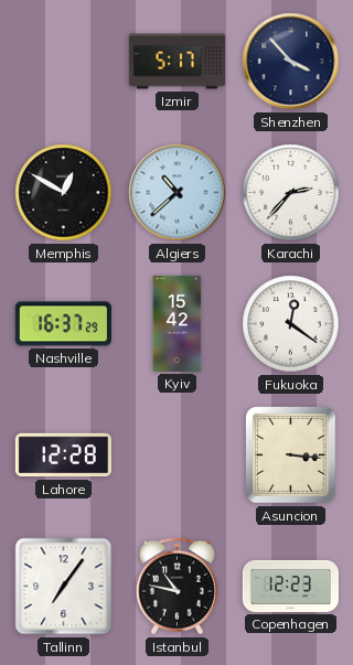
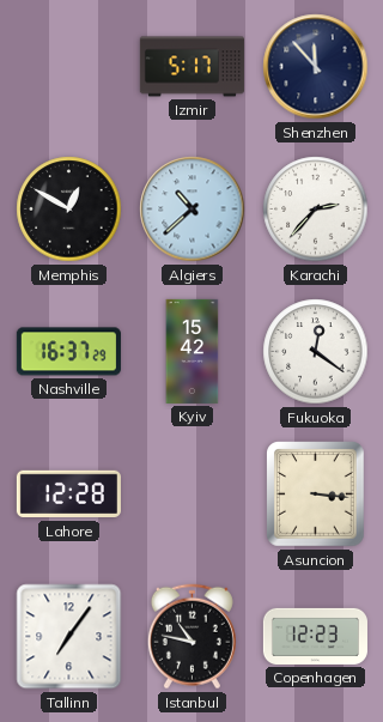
Shenzhen: 3:53 -> 11:53
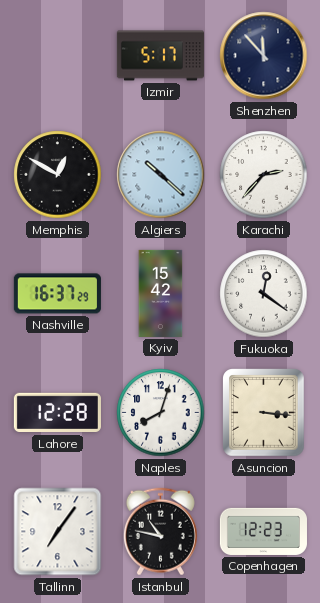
Algiers: 10:38 -> 10:22
Naples: none -> 8:03
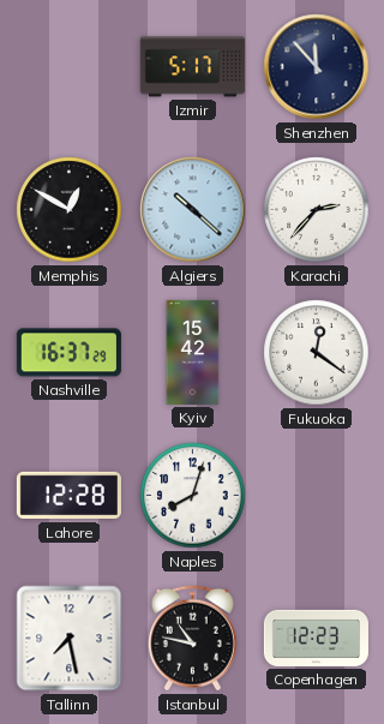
Asuncion: 3:16 -> none
Tallinn: 7:06 -> 7:28
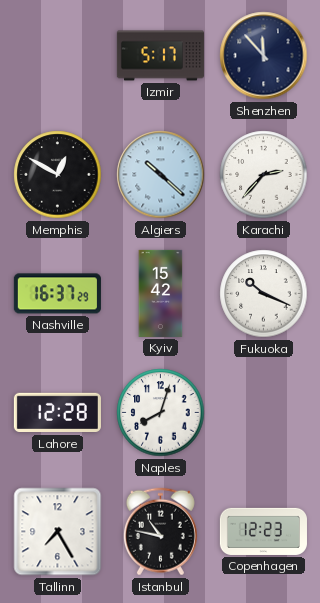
Fukuoka: 12:21 -> 10:19
Tallinn: 7:28 -> 7:25
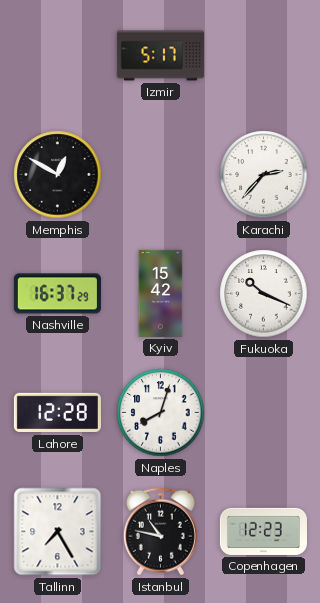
Shenzhen: 11:53 -> none
Algiers: 10:22 -> none
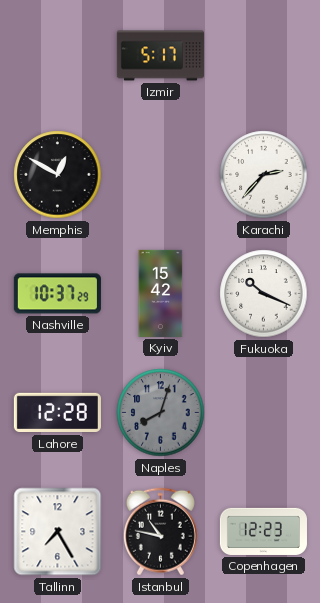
Nashville: 16:37 -> 10:37
Naples dial: white -> grey
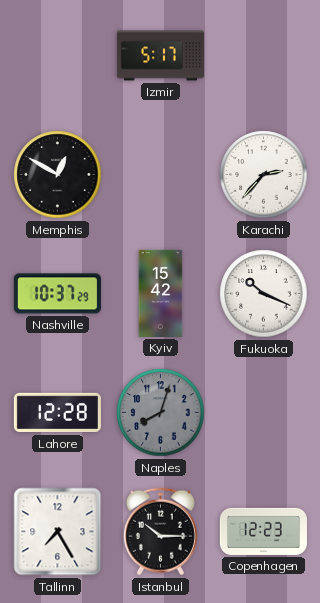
Istanbul: 10:47 -> 10:15
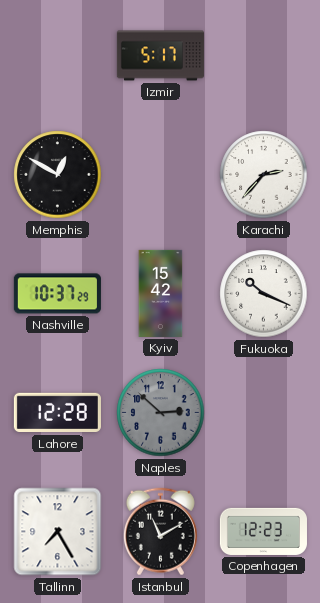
Naples: 8:03 -> 2:52
Istanbul: 10:15 -> 11:10
